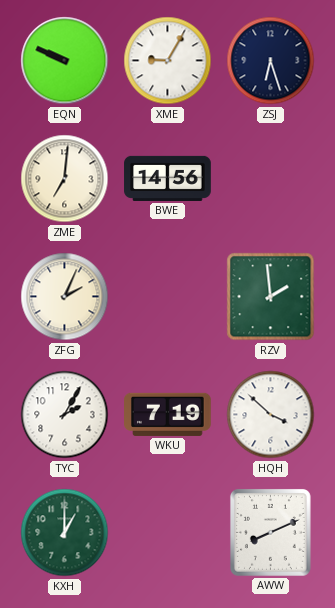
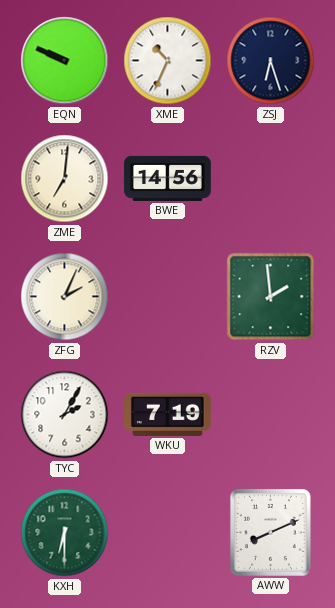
XME: 9:05 -> 10:34
HQH: 3:52 -> none
KXH: 1:00 -> 6:30
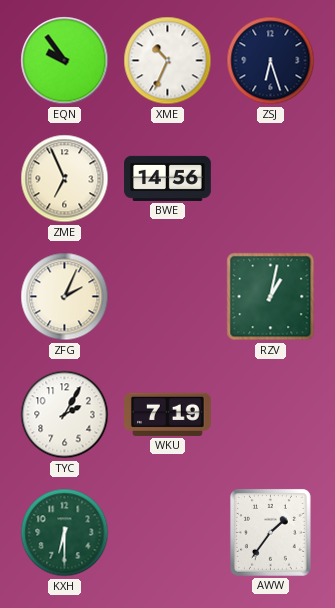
EQN: 9:49 -> 9:54
ZME: 7:01 -> 6:56
RZV: 1:59 -> 1:02
AWW: 8:11 -> 1:36
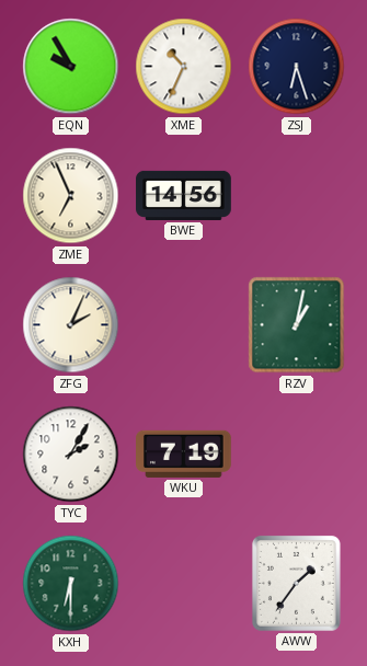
EQN: 9:54 -> 9:55
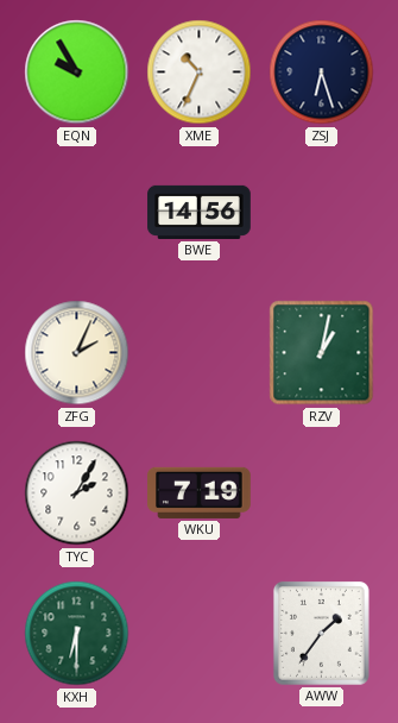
ZME: 6:56 -> none
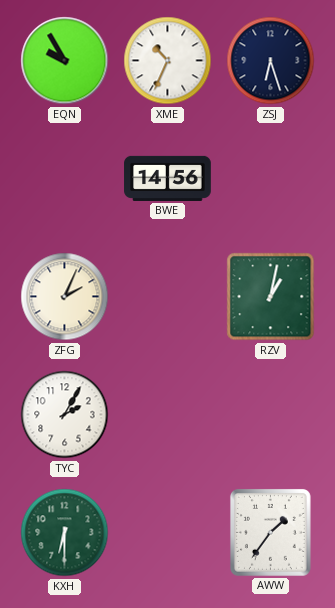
WKU: 7:19 -> none
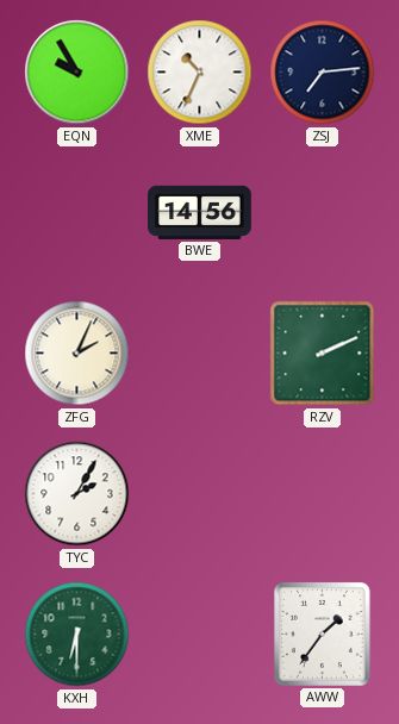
ZSJ: 6:27 -> 7:14
RZV: 1:02 -> 2:11
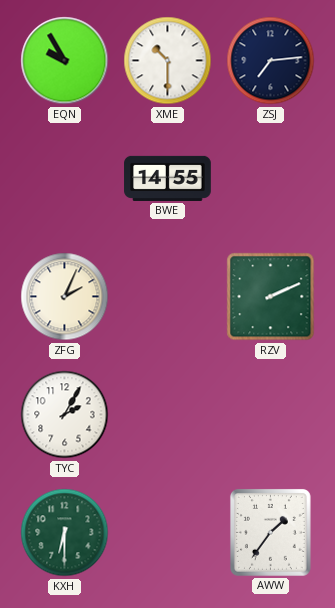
XME: 10:34 -> 10:30
BWE: 14:56 -> 14:55
